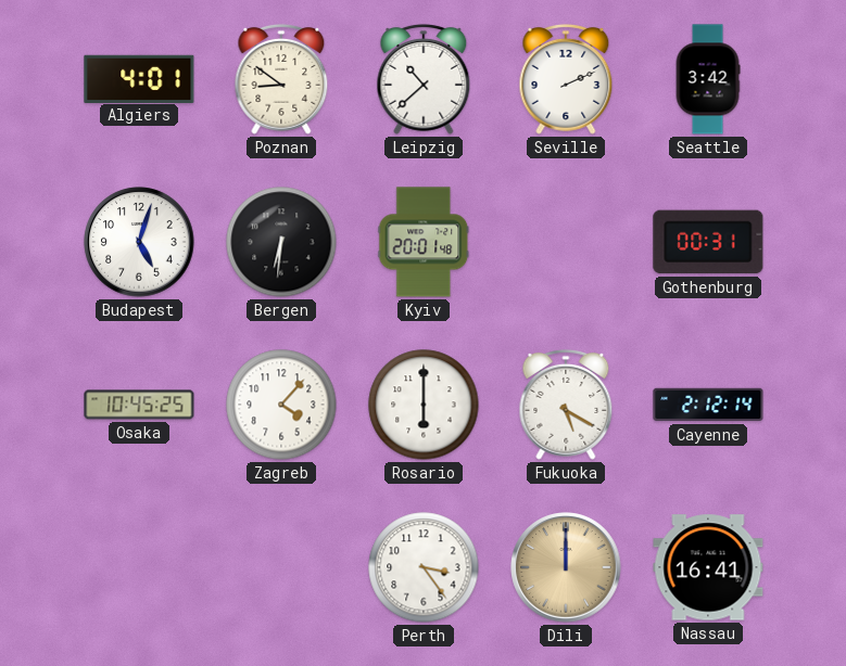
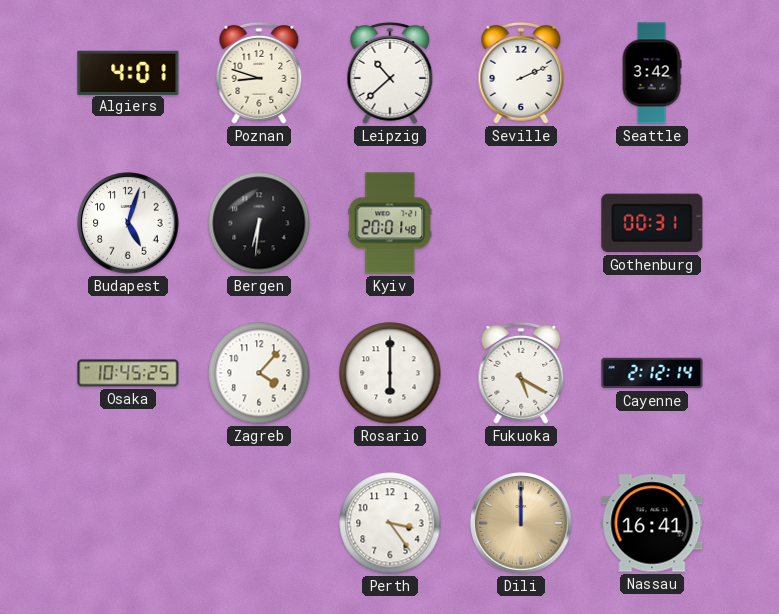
Poznan: 8:51 -> 8:48
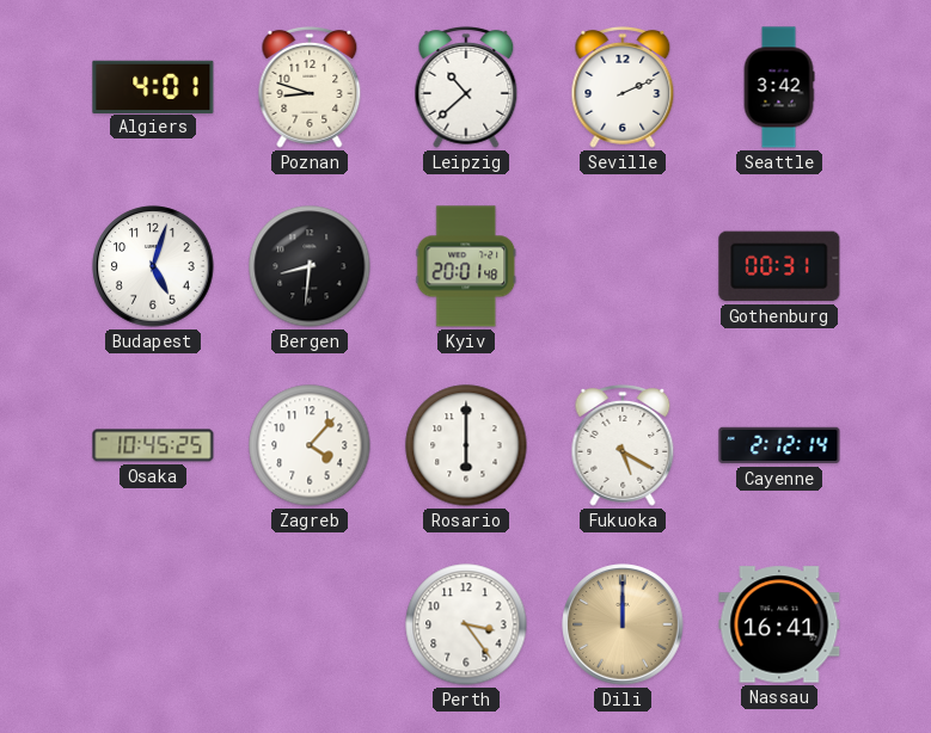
Bergen: 6:31 -> 8:31
